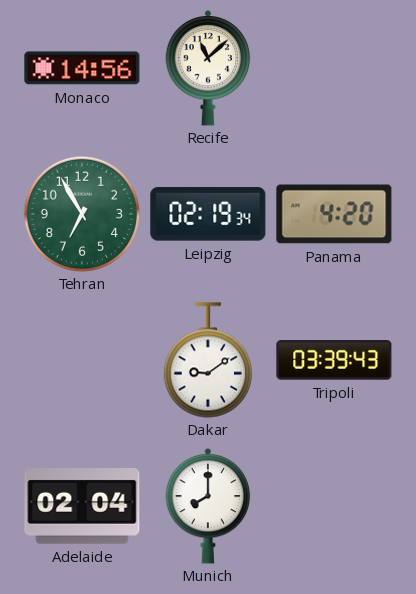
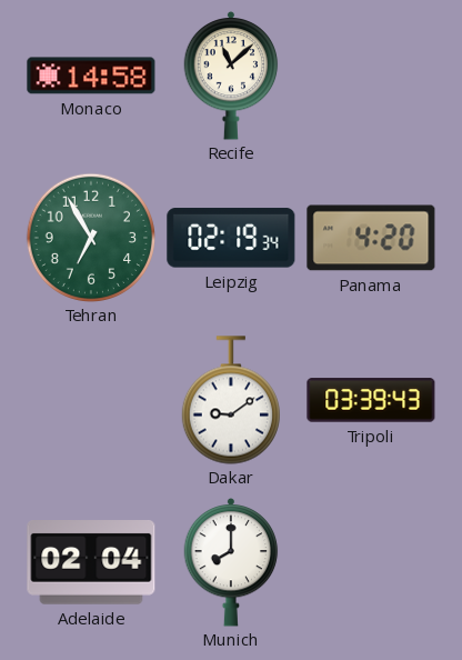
Monaco: 14:56 -> 14:58
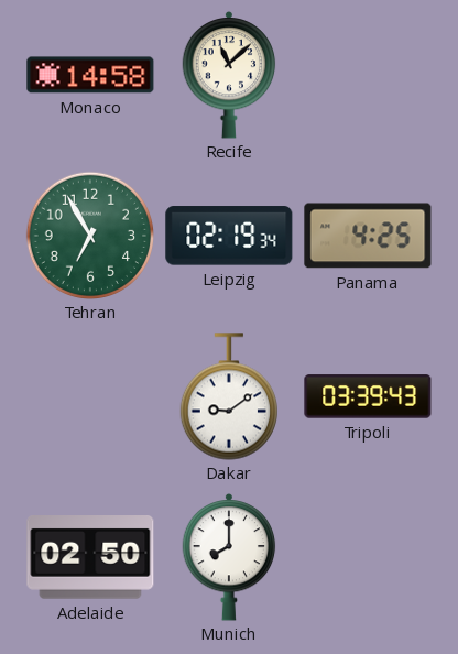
Panama: 4:20 -> 4:25
Adelaide: 02:04 -> 02:50
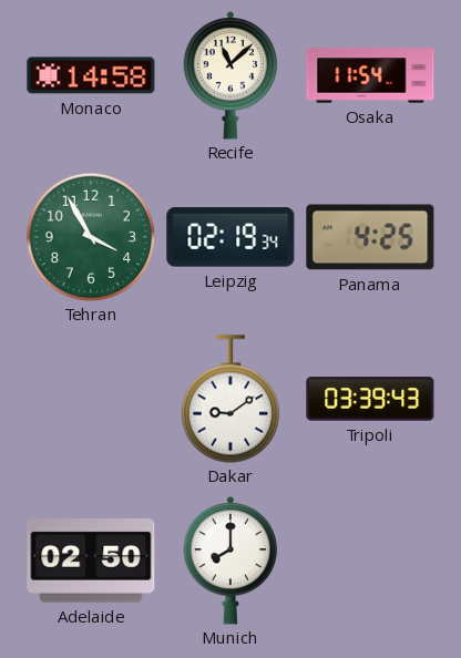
Osaka: none -> 11:54
Tehran: 6:55 -> 3:55
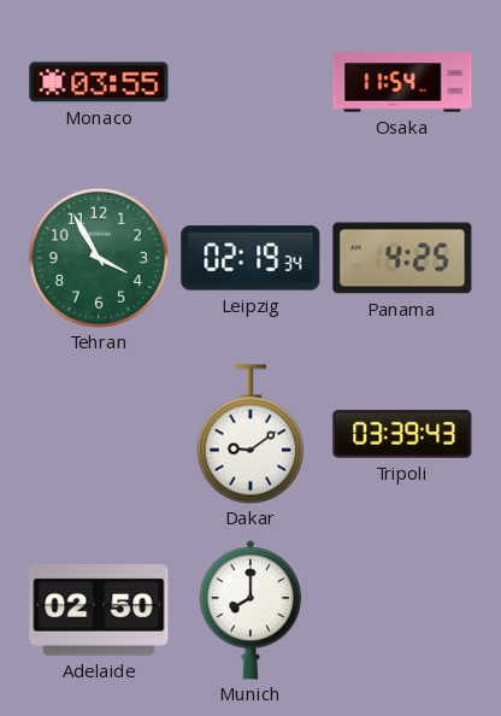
Monaco: 14:58 -> 03:55
Recife: 11:08 -> none
